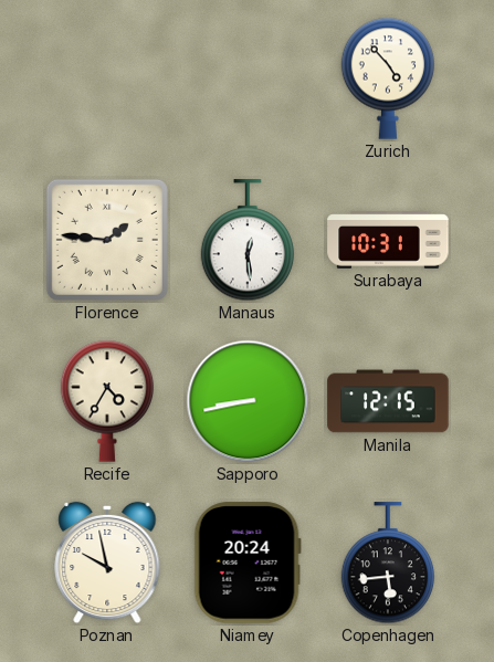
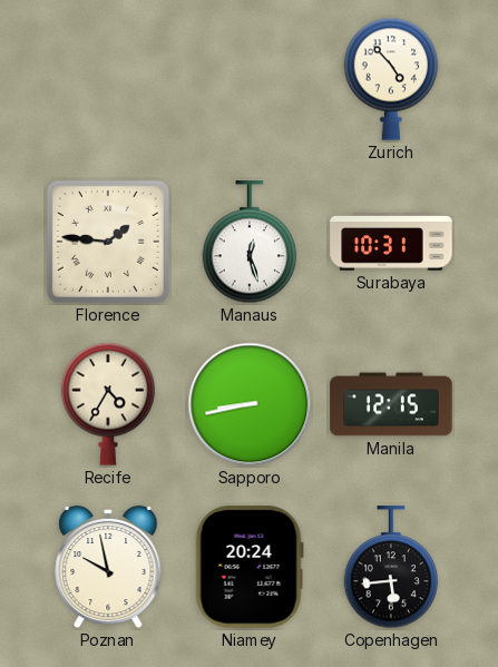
Manaus: 12:29 -> 12:27
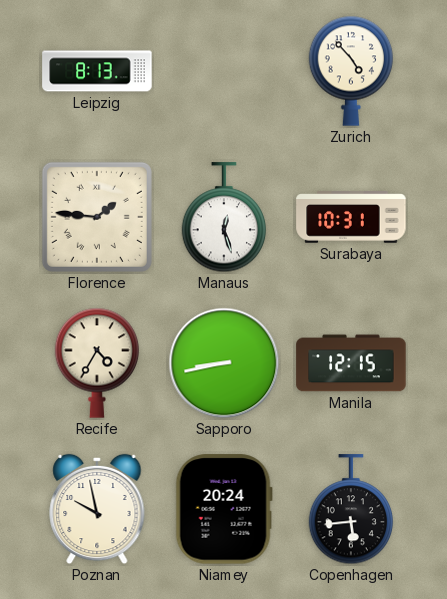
Leipzig: none -> 8:13
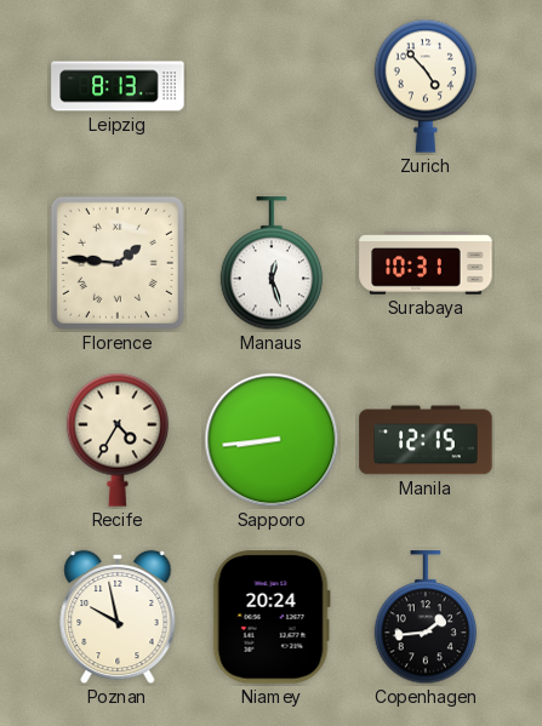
Sapporo: 8:43 -> 8:44
Copenhagen: 5:44 -> 1:44
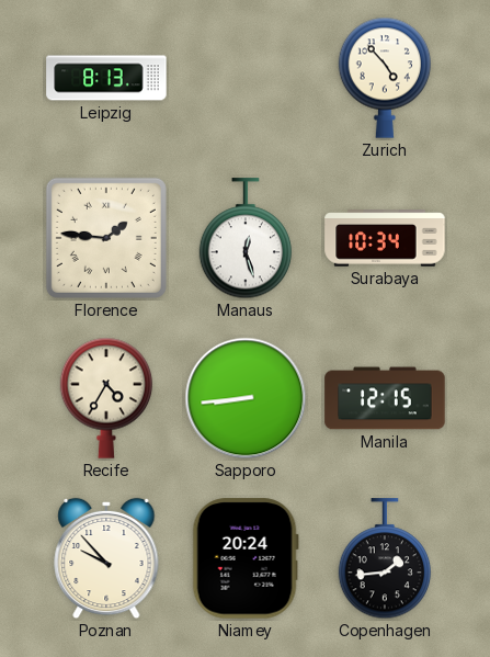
Surabaya: 10:31 -> 10:34
Poznan: 9:58 -> 9:53
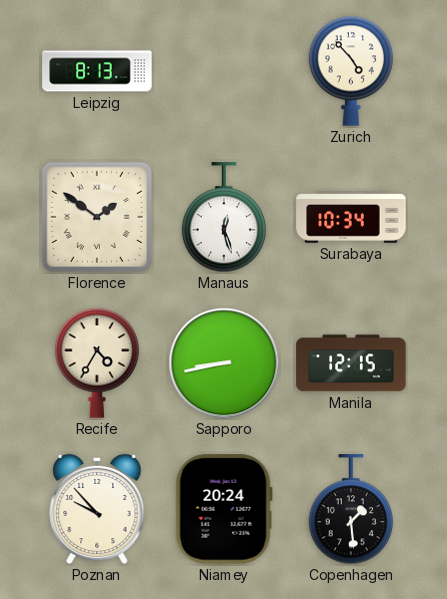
Florence: 1:46 -> 1:51
Sapporo: 8:44 -> 8:43
Copenhagen: 1:44 -> 1:29
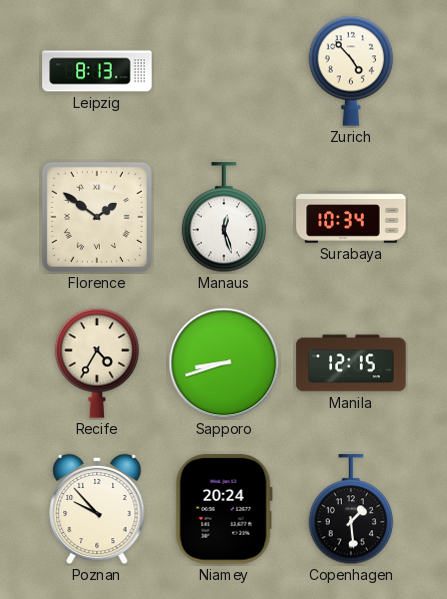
Sapporo: 8:43 -> 8:42
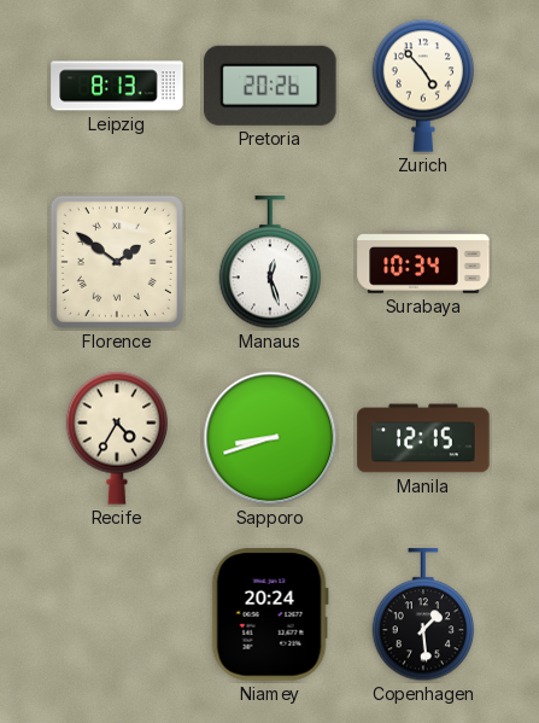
Pretoria: none -> 20:26
Poznan: 9:53 -> none
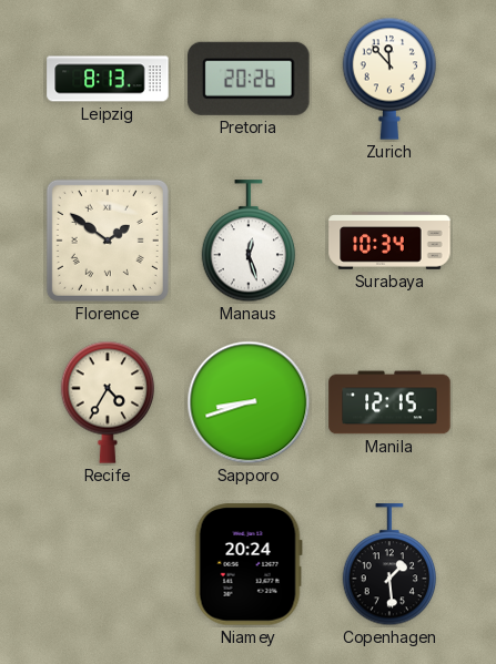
Zurich: 4:53 -> 11:53
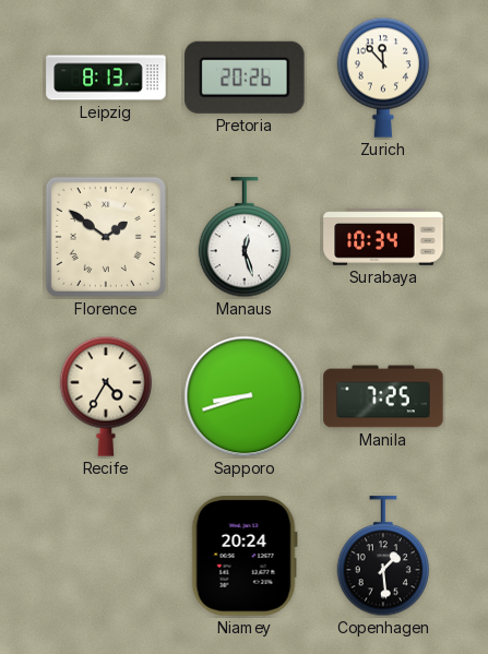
Manila: 12:15 -> 7:25
